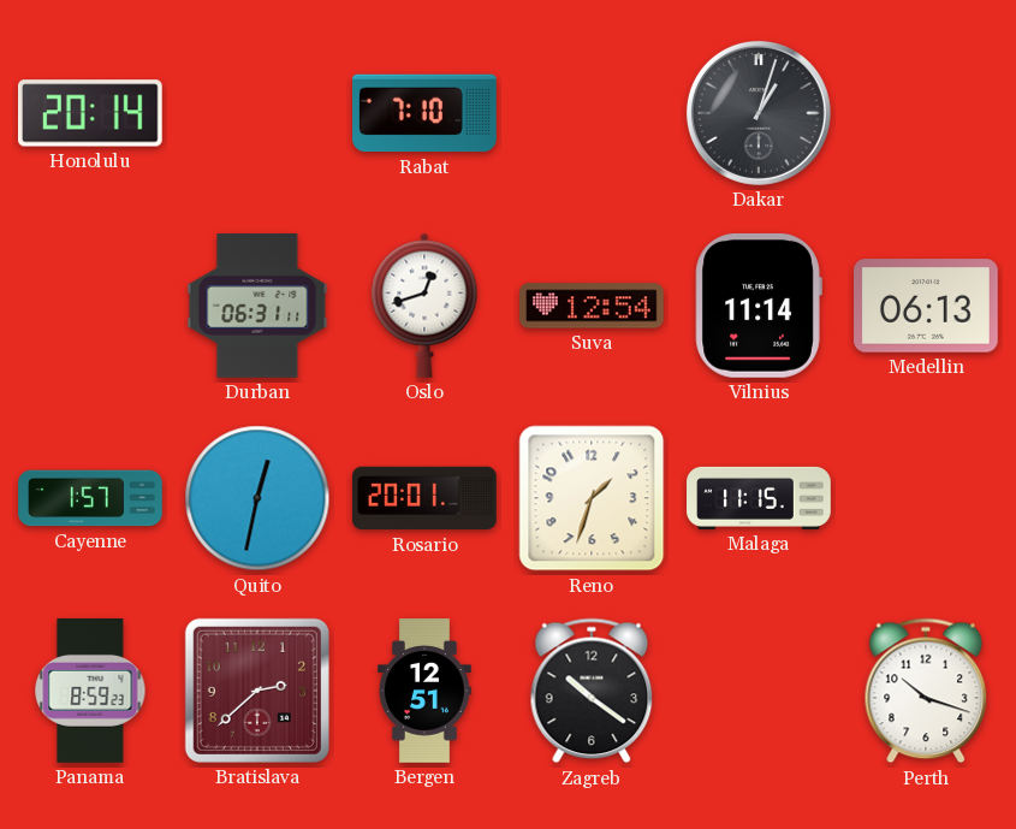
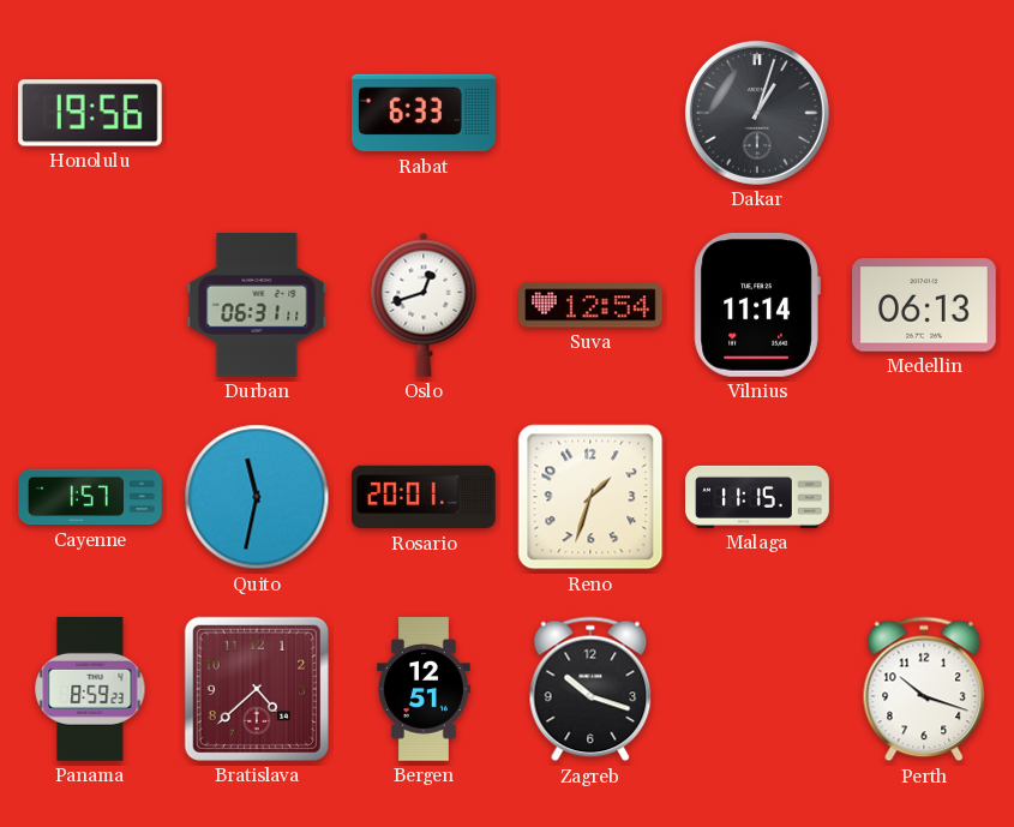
Honolulu: 20:14 -> 19:56
Rabat: 7:10 -> 6:33
Quito: 12:32 -> 11:32
Bratislava: 2:38 -> 4:38
Zagreb: 10:21 -> 10:18
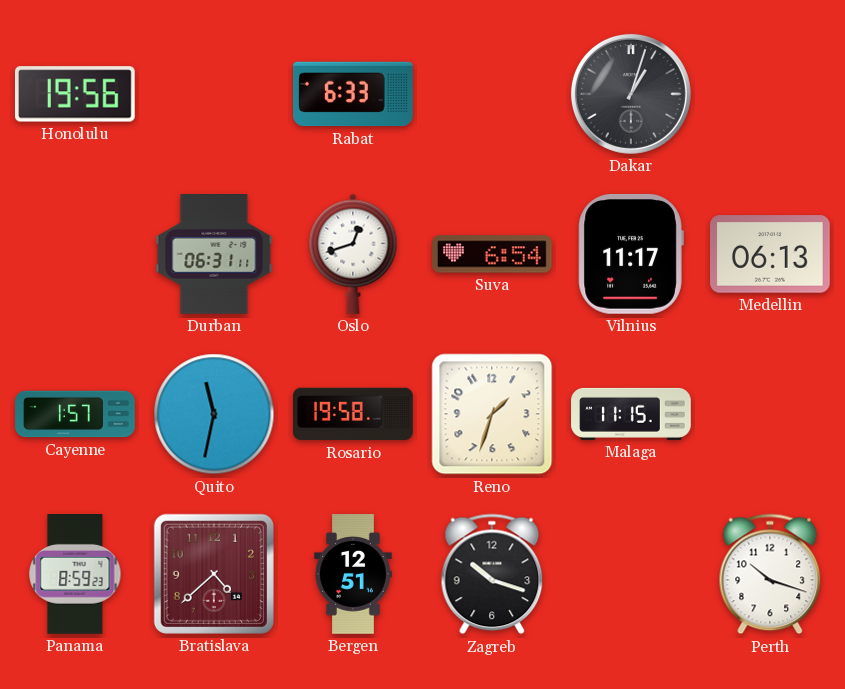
Suva: 12:54 -> 6:54
Vilnius: 11:14 -> 11:17
Rosario: 20:01 -> 19:58
